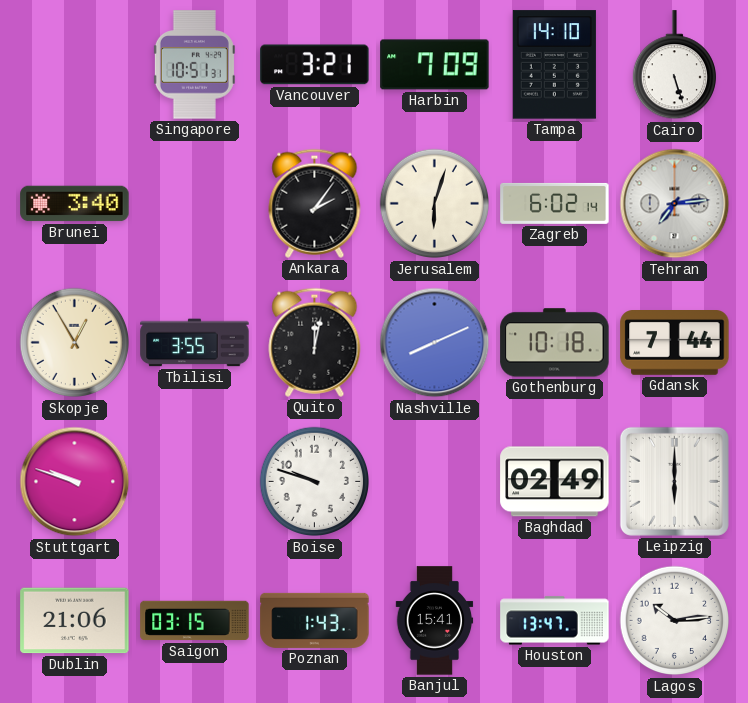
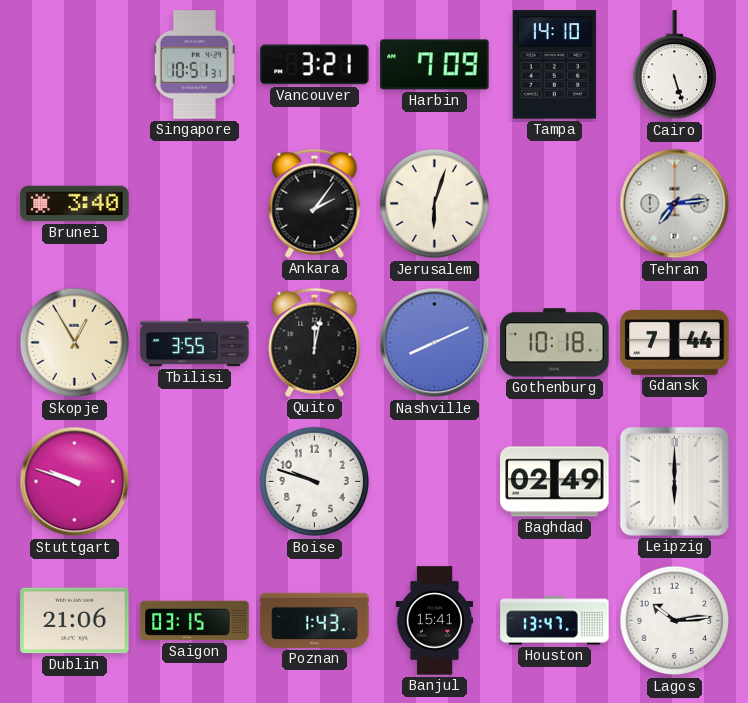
Zagreb: 6:02 -> none
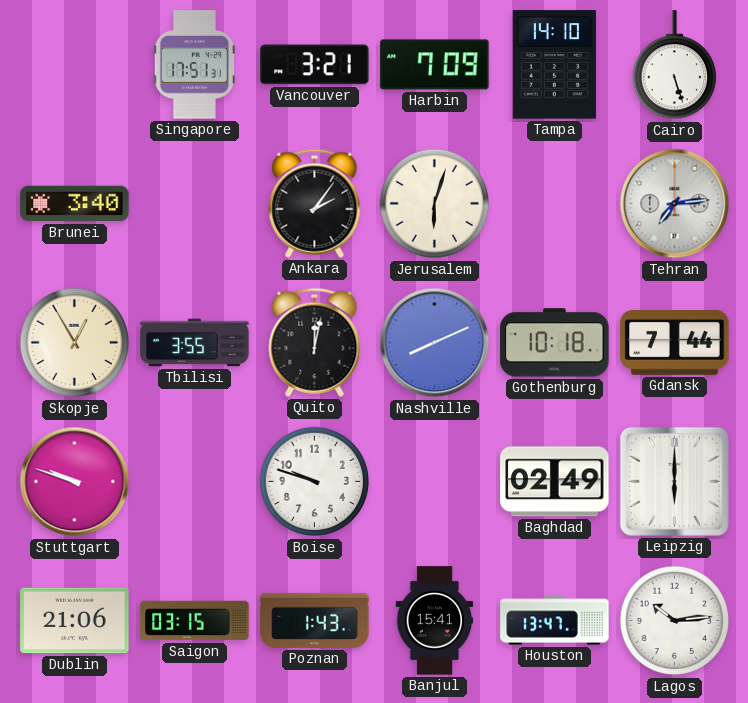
Singapore: 10:51 -> 17:51
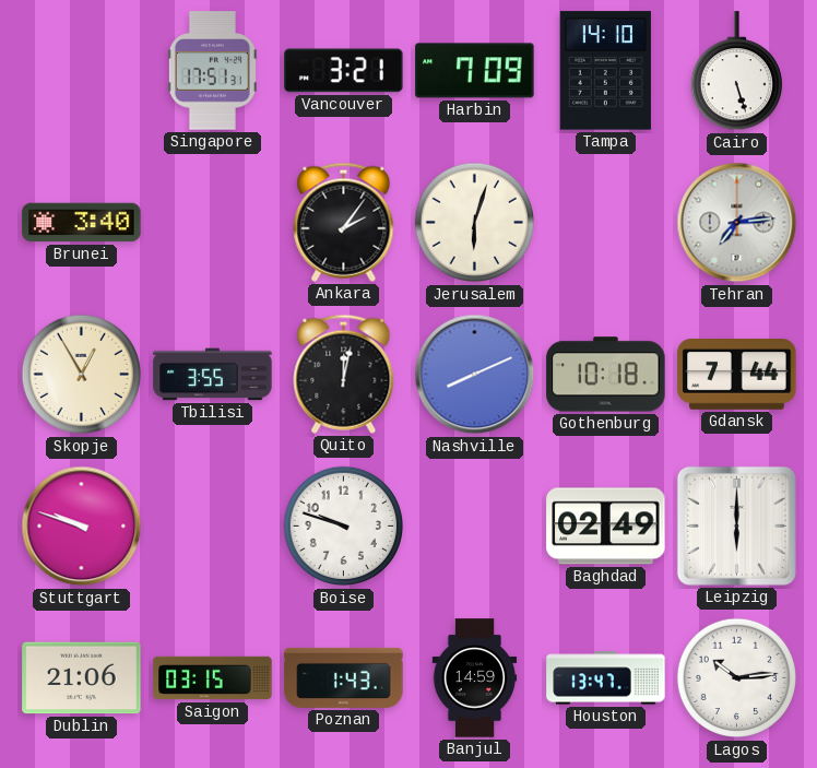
Banjul: 15:41 -> 14:59
